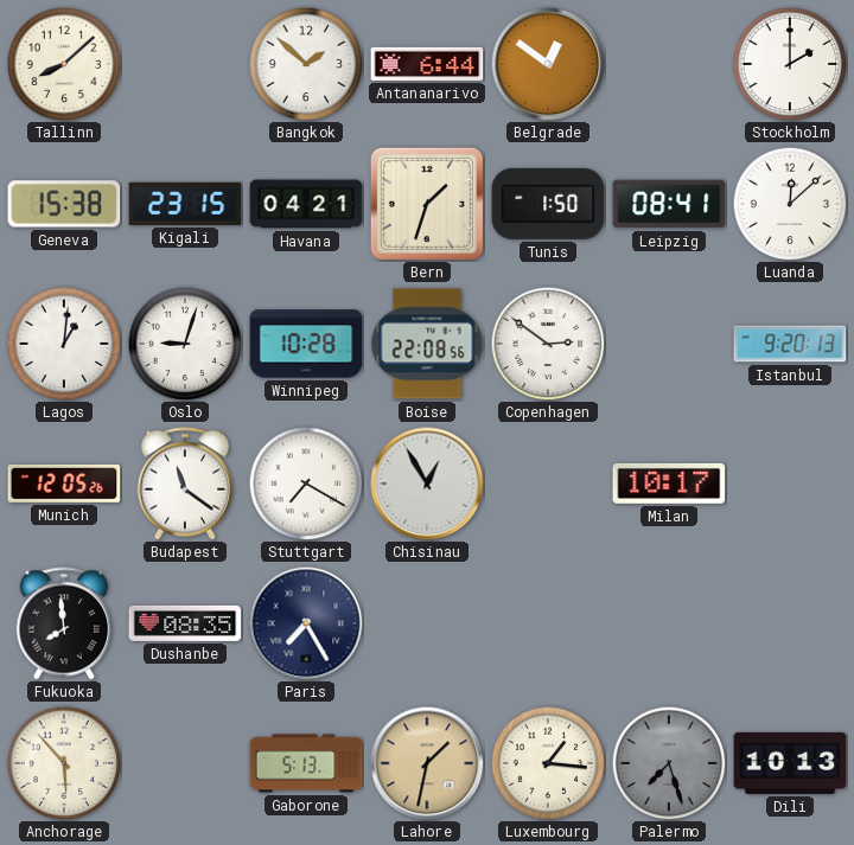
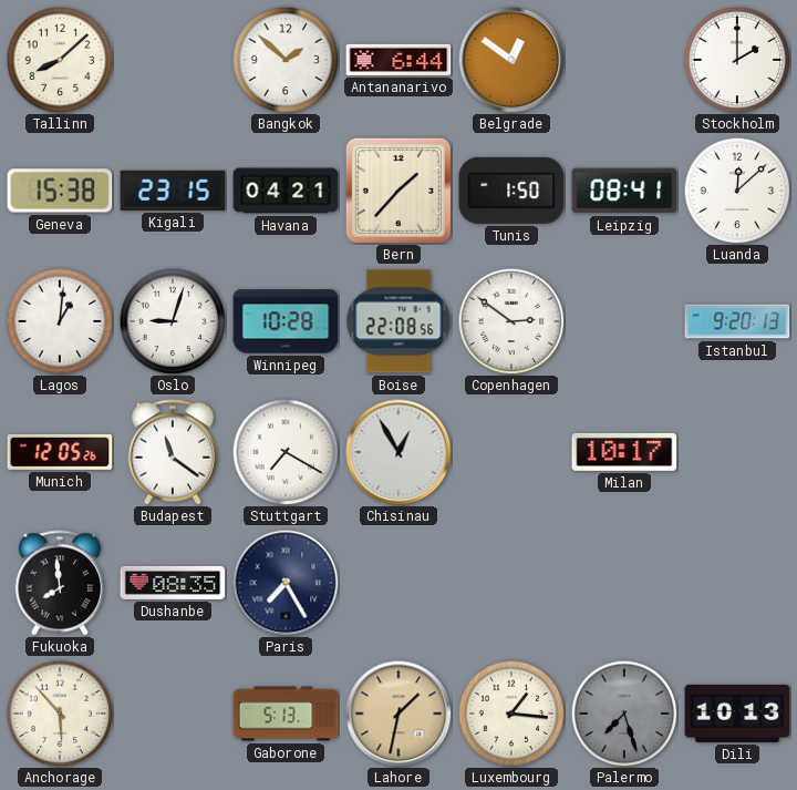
Bern: 1:33 -> 1:37
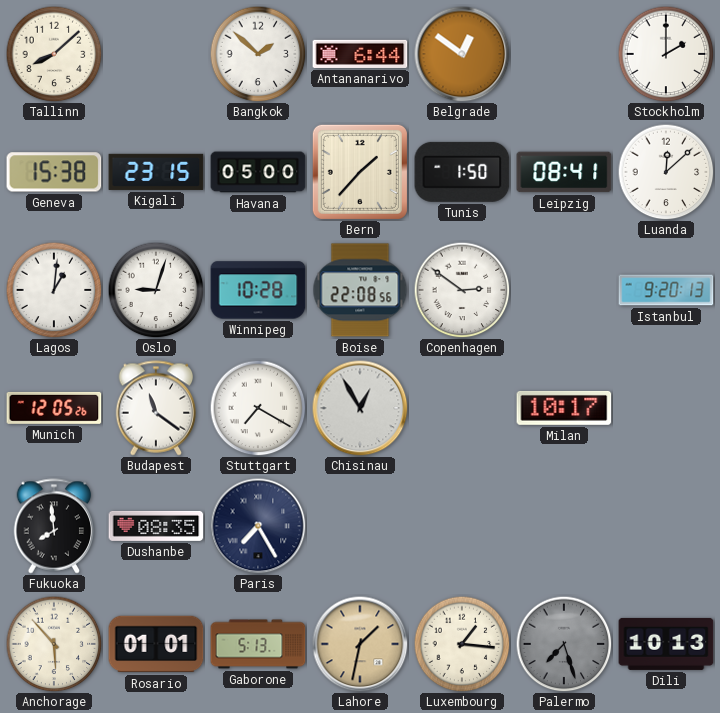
Havana: 04:21 -> 05:00
Rosario: none -> 01:01
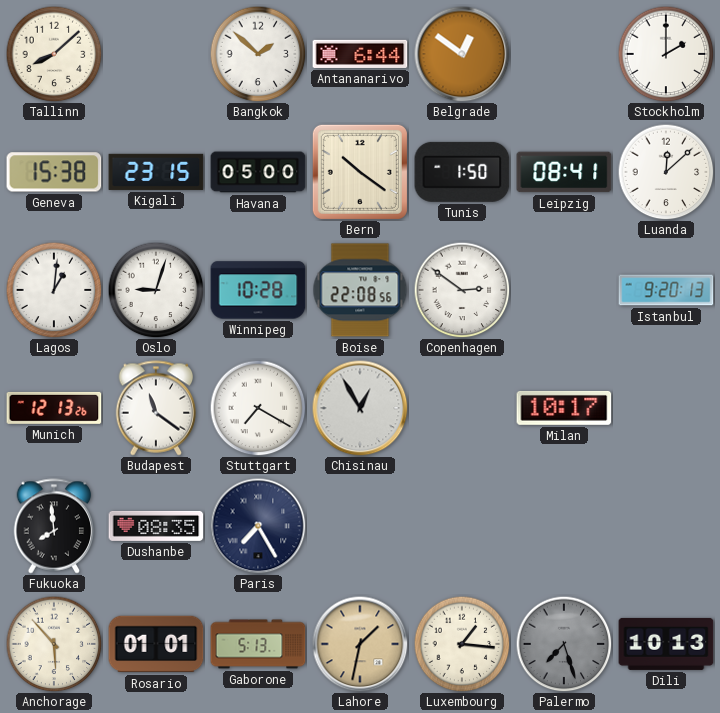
Bern: 1:37 -> 10:21
Munich: 12:05 -> 12:13
